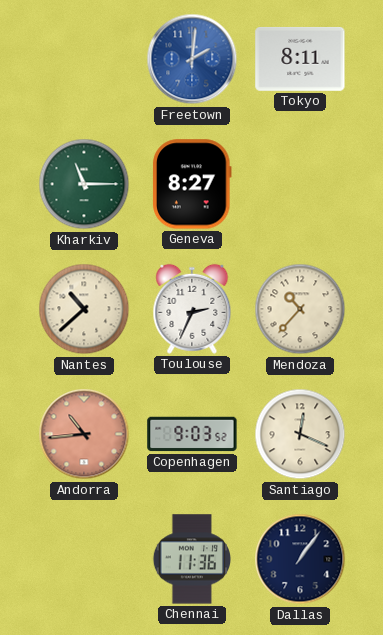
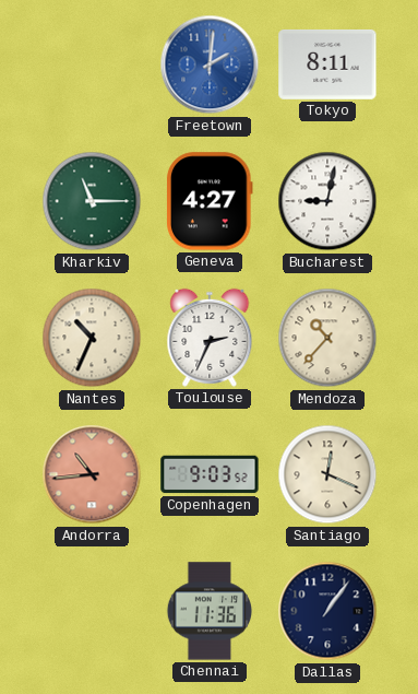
Geneva: 8:27 -> 4:27
Bucharest: none -> 9:02
Nantes: 10:38 -> 10:34
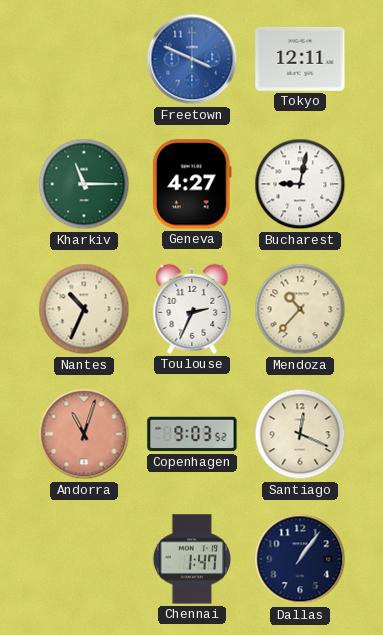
Freetown: 2:01 -> 3:49
Tokyo: 8:11 -> 12:11
Andorra: 10:44 -> 11:03
Chennai: 11:36 -> 1:47
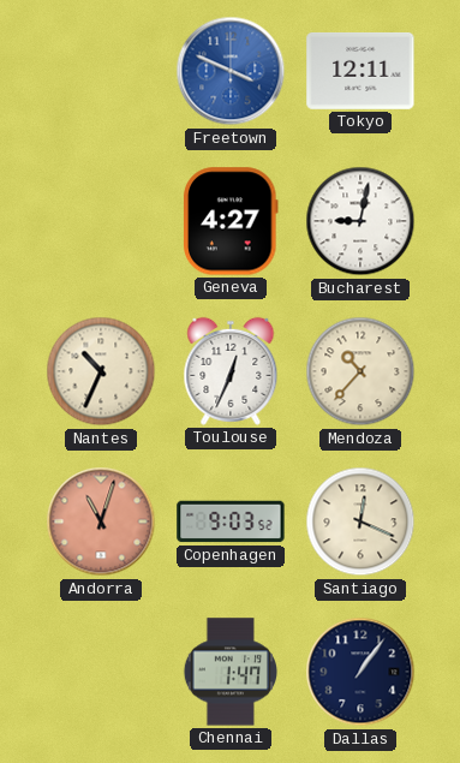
Kharkiv: 11:15 -> none
Toulouse: 2:34 -> 12:34
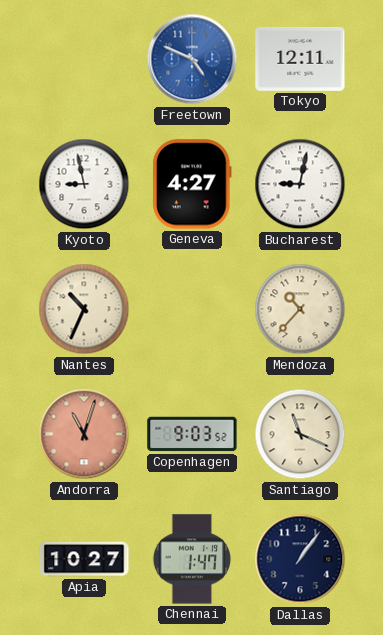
Freetown: 3:49 -> 4:49
Kyoto: none -> 8:58
Toulouse: 12:34 -> none
Santiago: 12:19 -> 11:19
Apia: none -> 10:27
